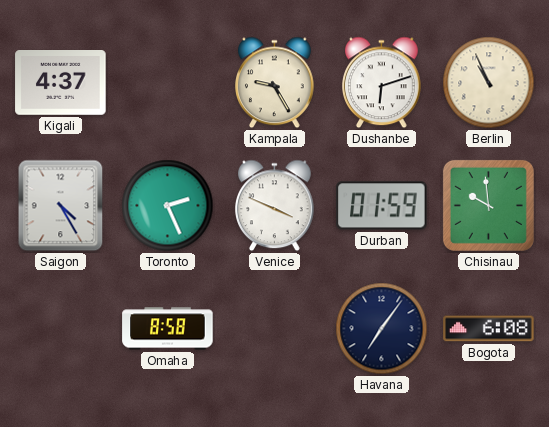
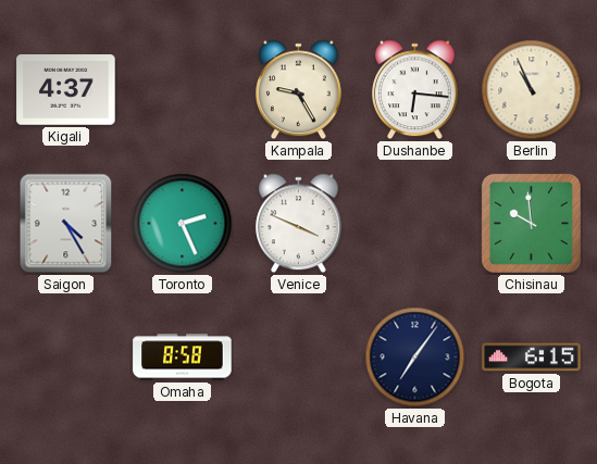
Dushanbe: 6:12 -> 6:16
Durban: 01:59 -> none
Bogota: 6:08 -> 6:15
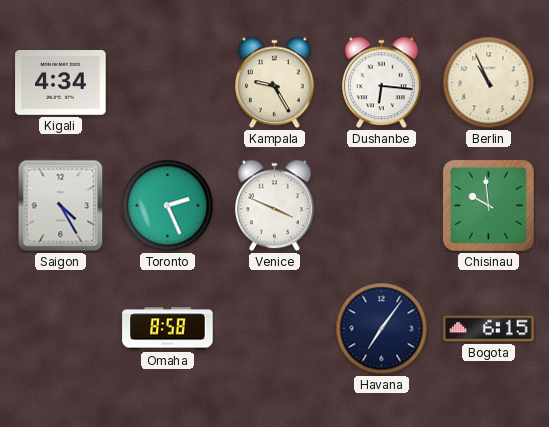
Kigali: 4:37 -> 4:34
